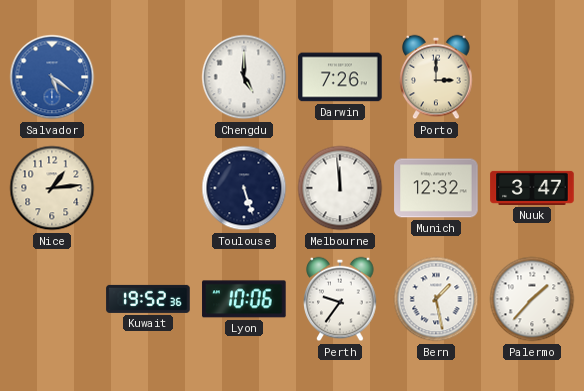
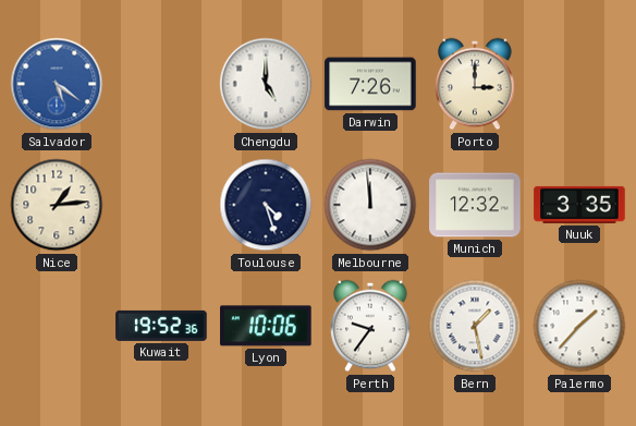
Toulouse: 5:27 -> 4:27
Nuuk: 3:47 -> 3:35
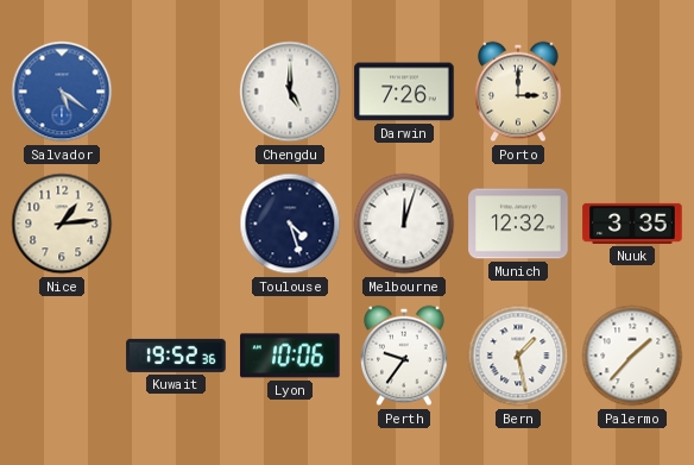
Melbourne: 11:59 -> 12:03
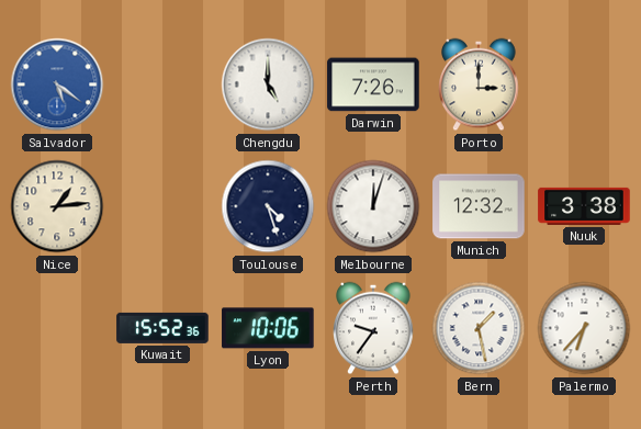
Nuuk: 3:35 -> 3:38
Kuwait: 19:52 -> 15:52
Palermo: 1:37 -> 6:37
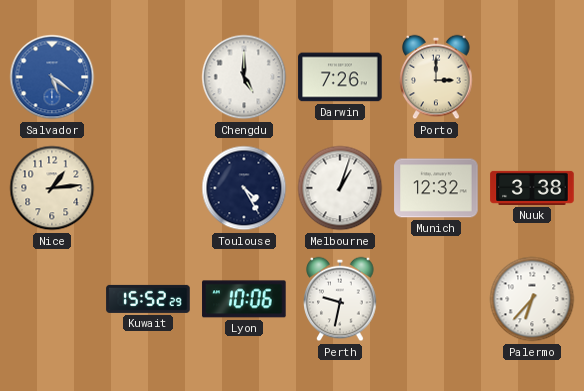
Toulouse: 4:27 -> 4:25
Melbourne: 12:03 -> 1:03
Kuwait: 15:52:36 -> 15:52:29
Perth: 9:36 -> 9:32
Bern: 1:28 -> none
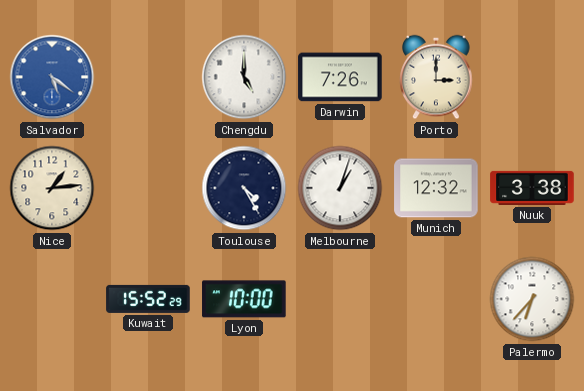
Lyon: 10:06 -> 10:00
Perth: 9:32 -> none
